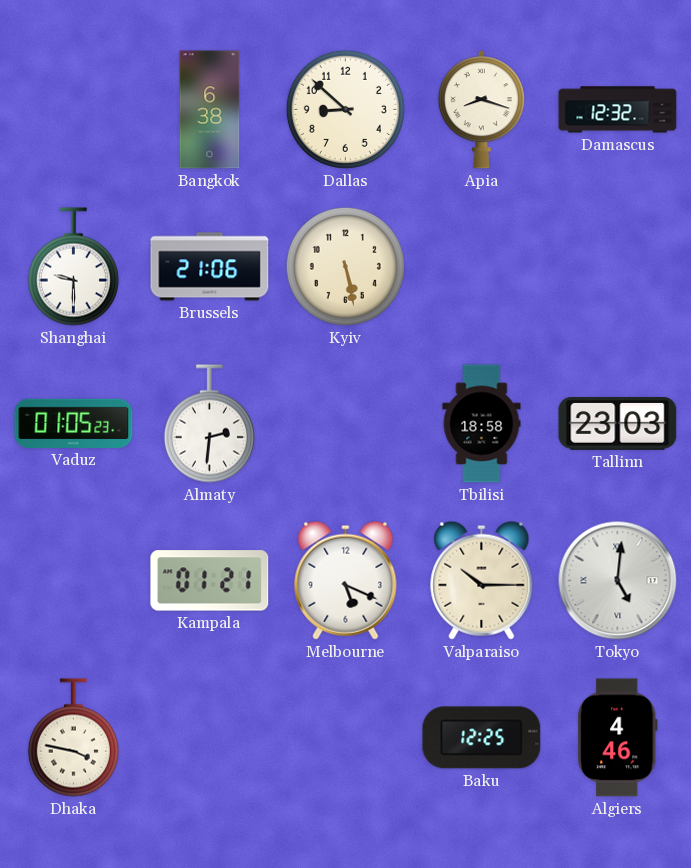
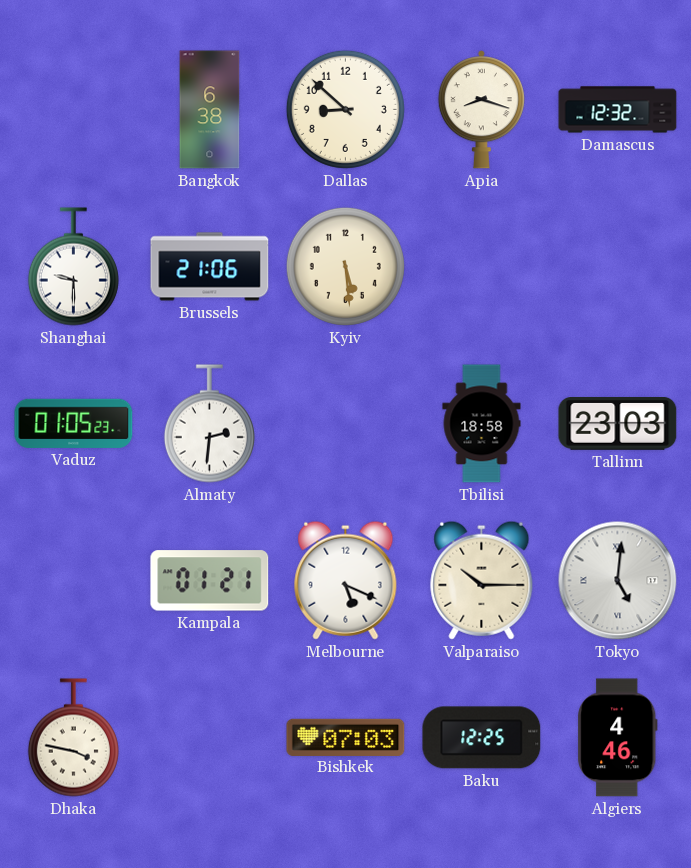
Kyiv: 5:28 -> 5:29
Bishkek: none -> 07:03
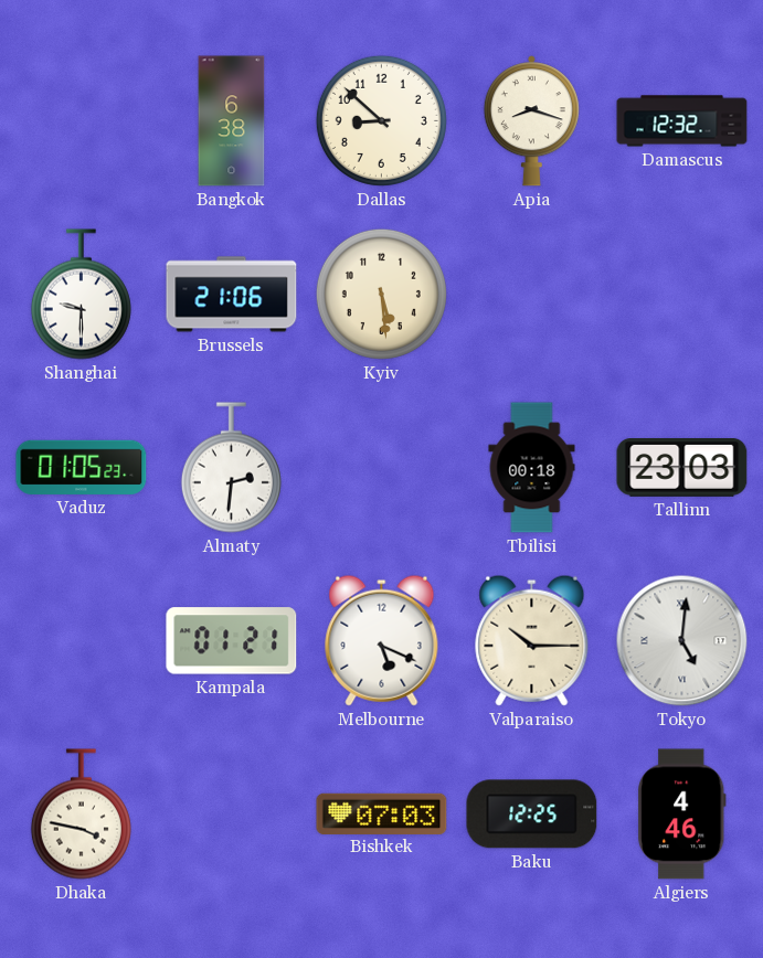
Tbilisi: 18:58 -> 00:18
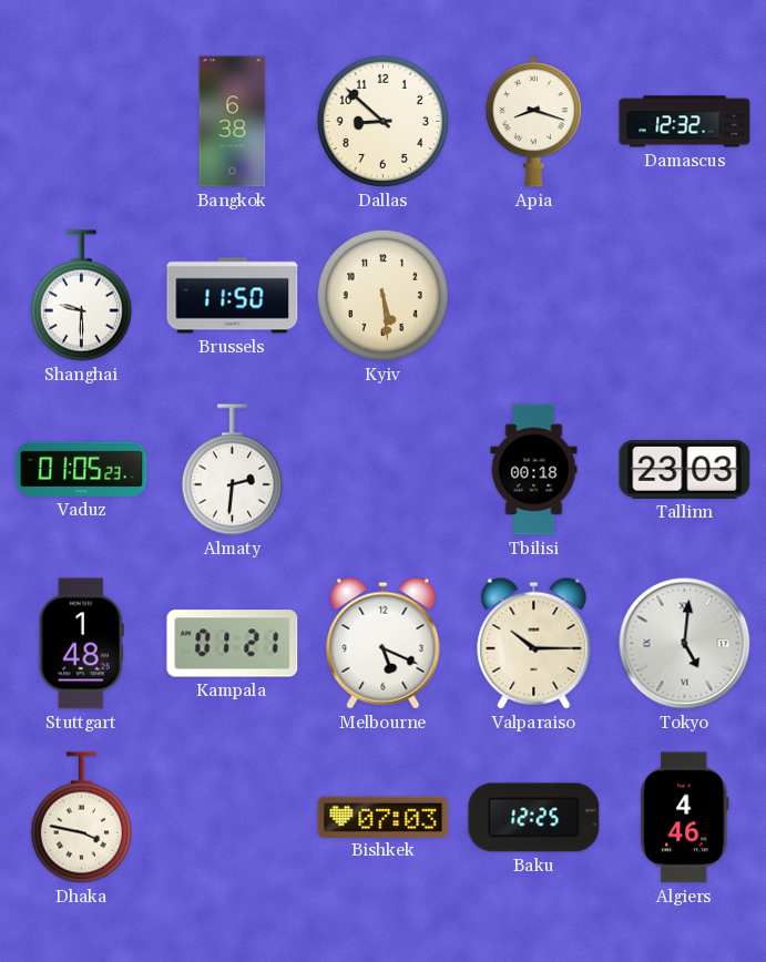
Brussels: 21:06 -> 11:50
Stuttgart: none -> 1:48
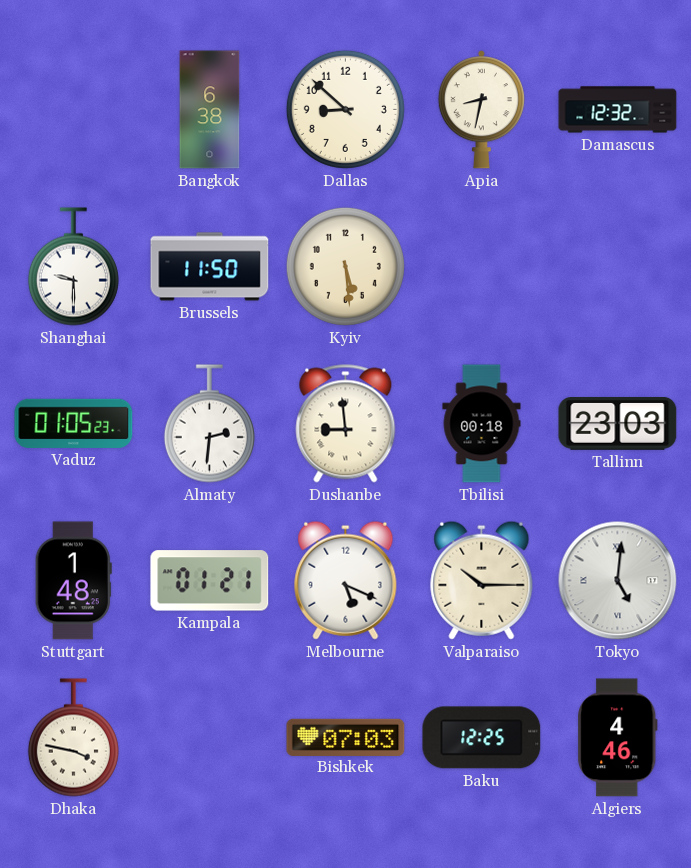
Apia: 8:18 -> 8:32
Dushanbe: none -> 8:59
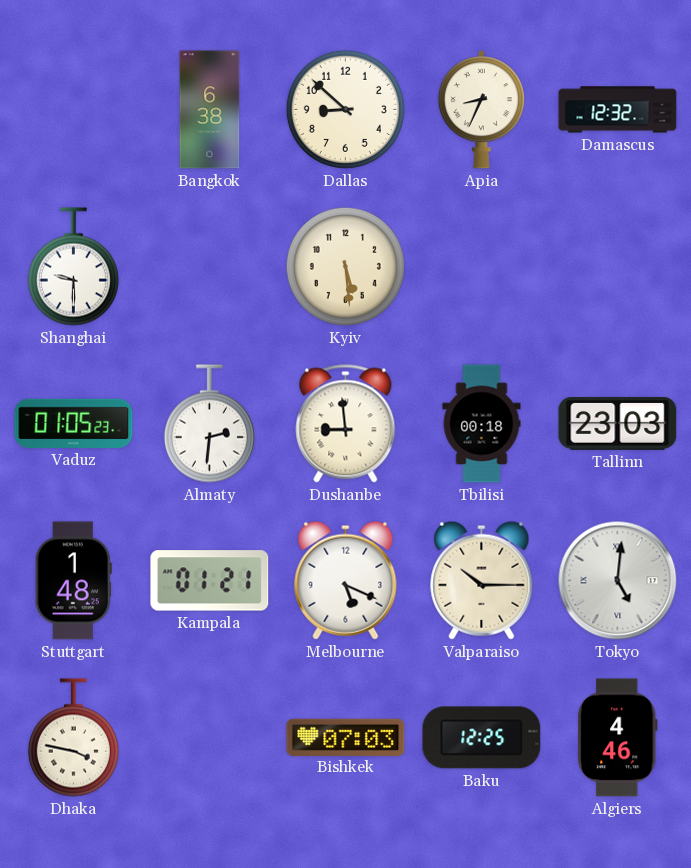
Apia: 8:32 -> 8:34
Brussels: 11:50 -> none
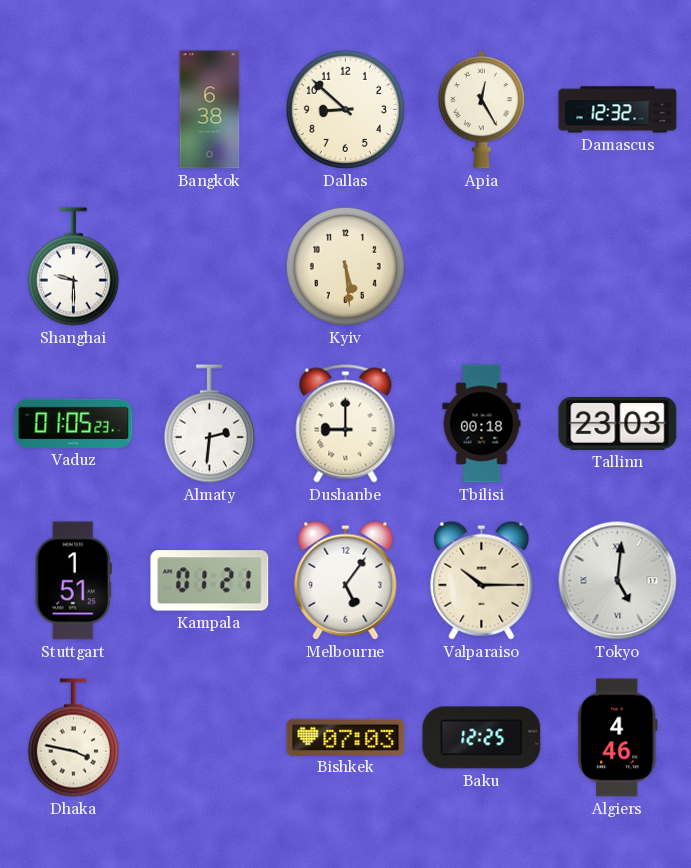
Apia: 8:34 -> 12:25
Dushanbe: 8:59 -> 9:00
Stuttgart: 1:48 -> 1:51
Melbourne: 5:19 -> 5:06
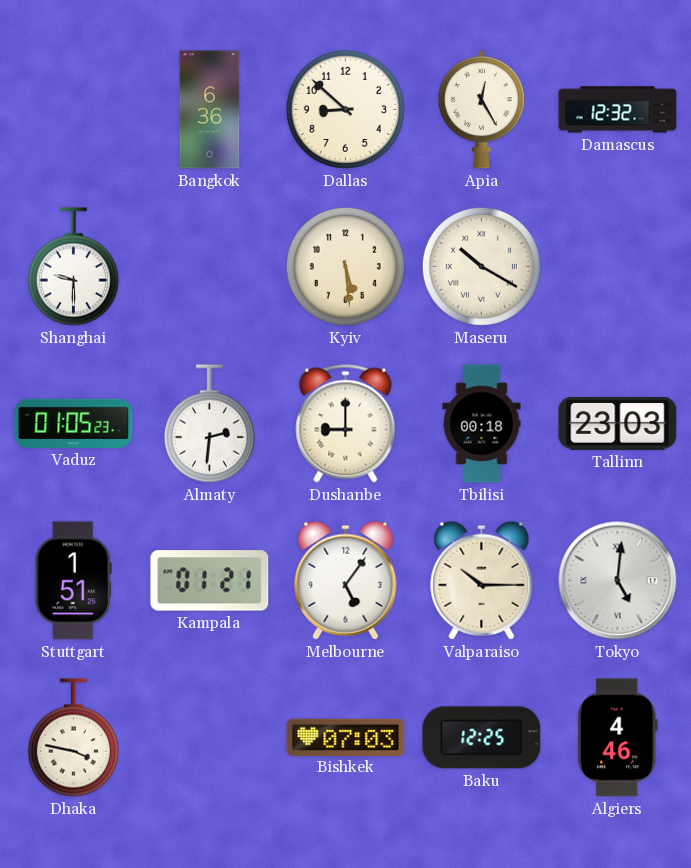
Bangkok: 6:38 -> 6:36
Maseru: none -> 10:20
